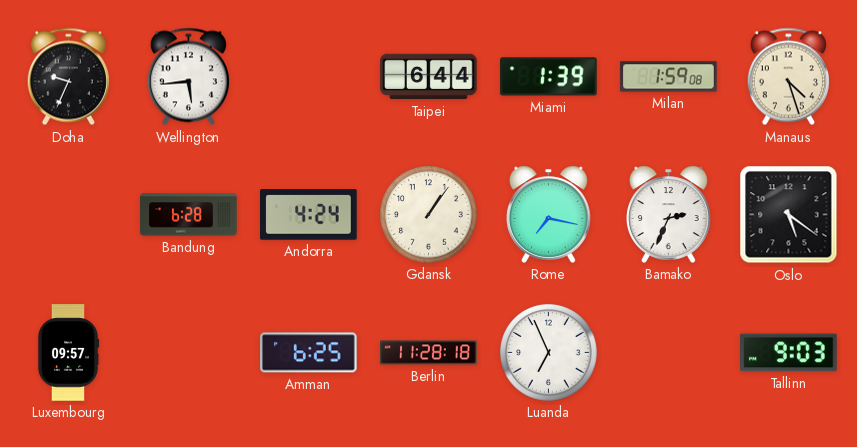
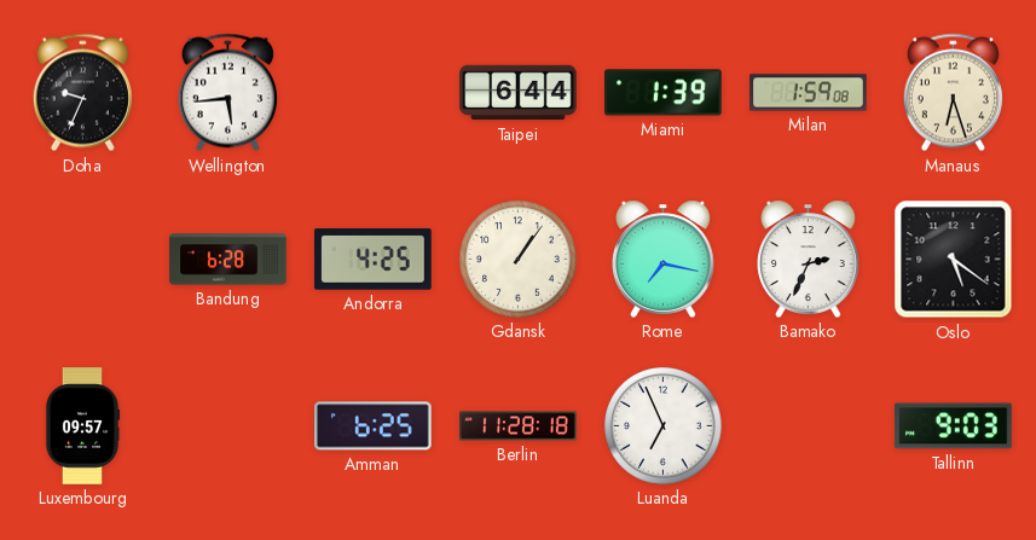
Manaus: 4:27 -> 6:27
Andorra: 4:24 -> 4:25
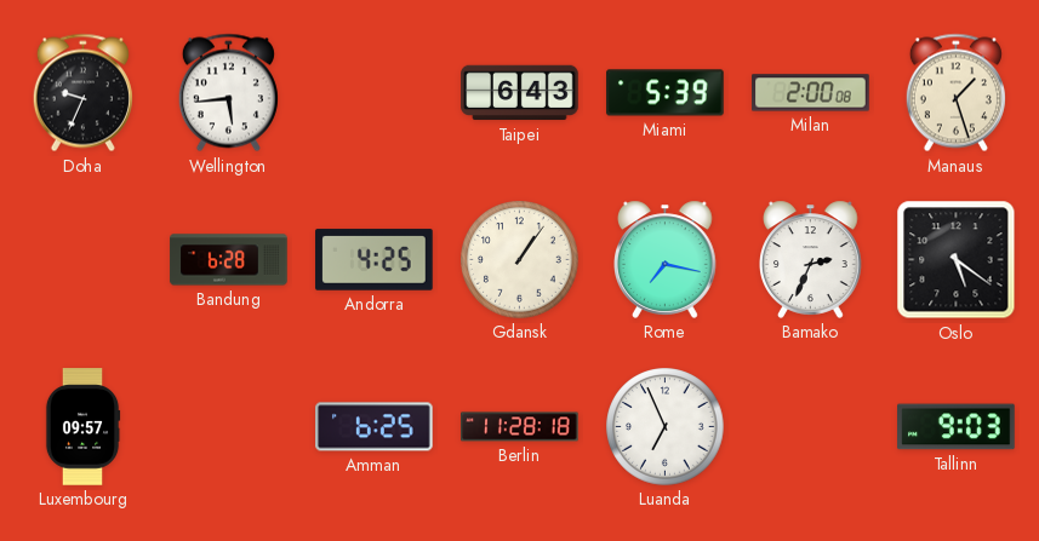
Taipei: 6:44 -> 6:43
Miami: 1:39 -> 5:39
Milan: 1:59 -> 2:00
Manaus: 6:27 -> 1:27
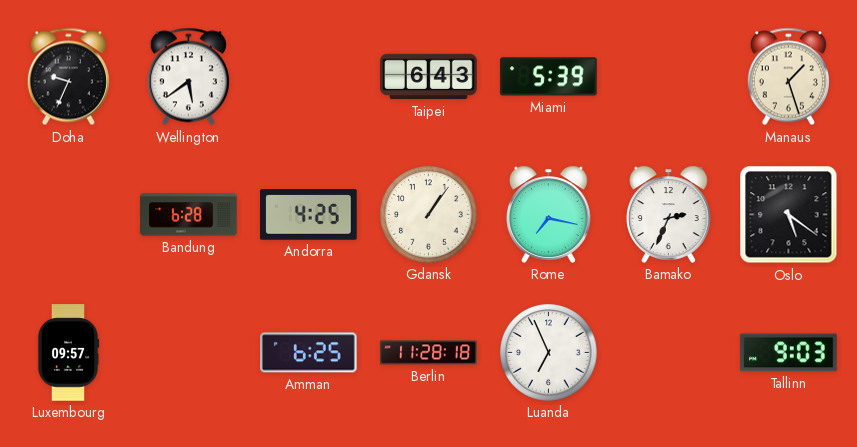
Wellington: 5:44 -> 5:39
Milan: 2:00 -> none
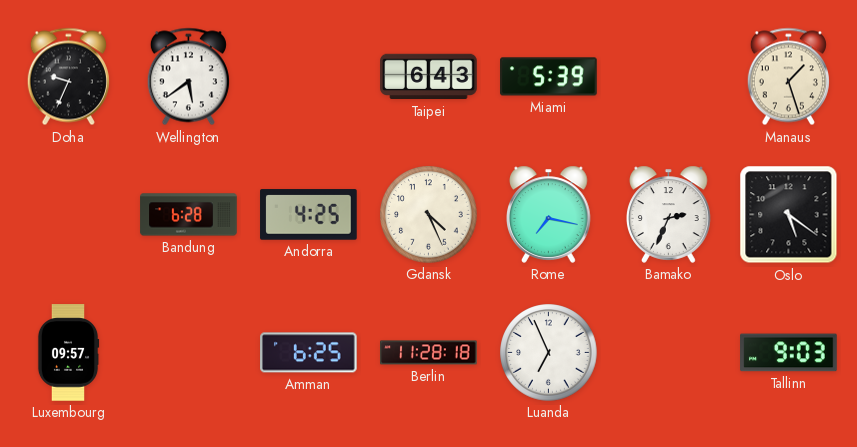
Gdansk: 1:06 -> 4:26
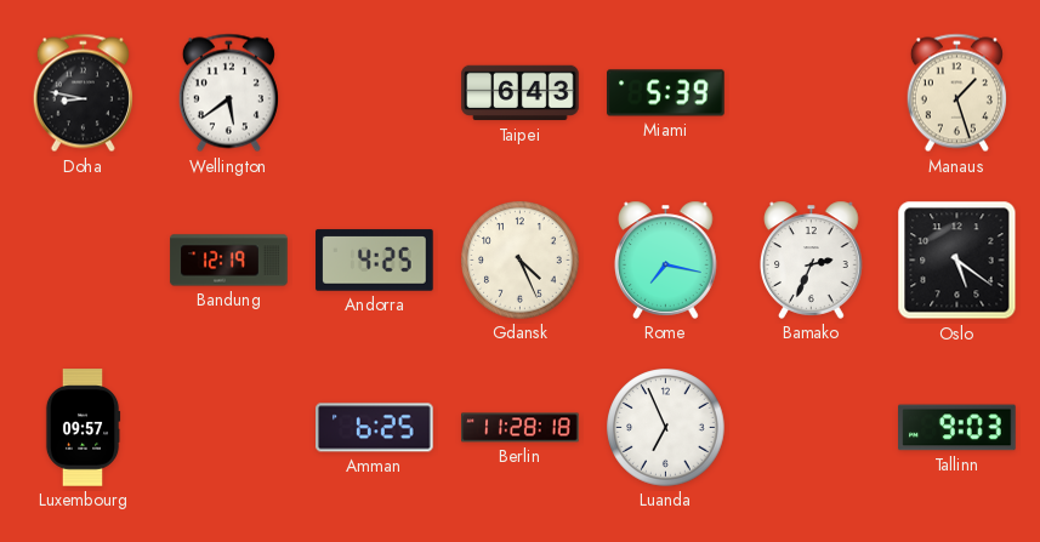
Doha: 9:34 -> 8:47
Bandung: 6:28 -> 12:19
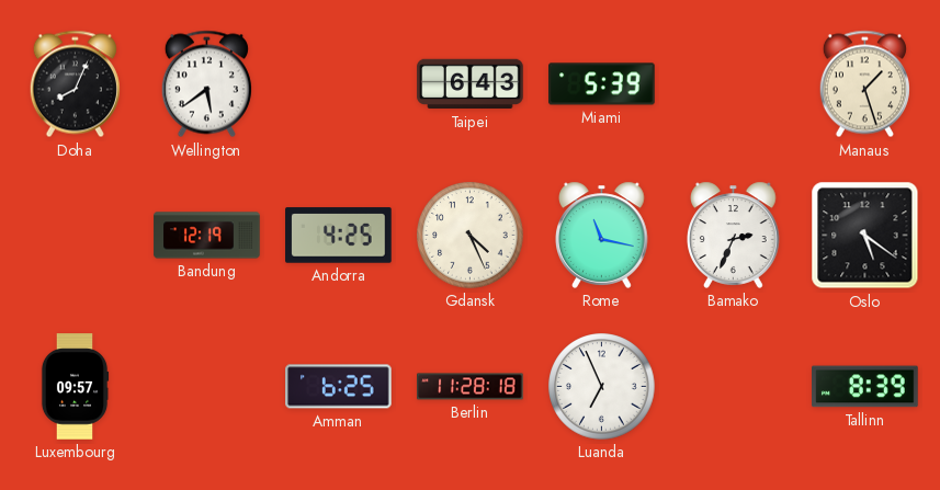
Doha: 8:47 -> 8:04
Rome: 7:17 -> 11:17
Tallinn: 9:03 -> 8:39
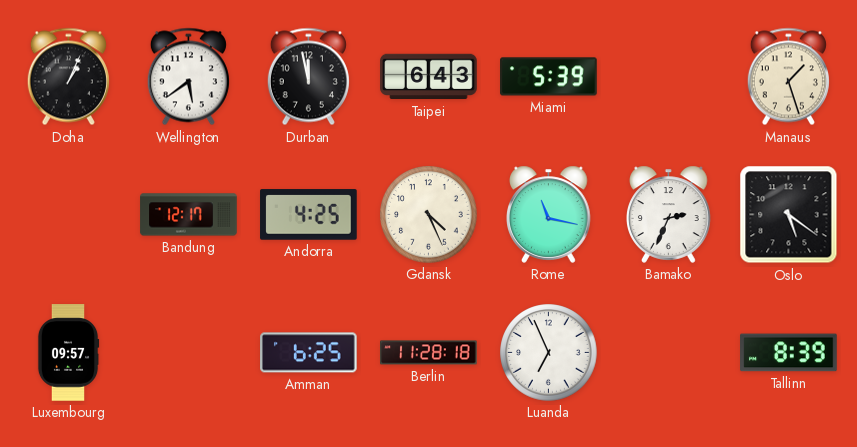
Doha: 8:04 -> 1:04
Durban: none -> 11:58
Bandung: 12:19 -> 12:17
